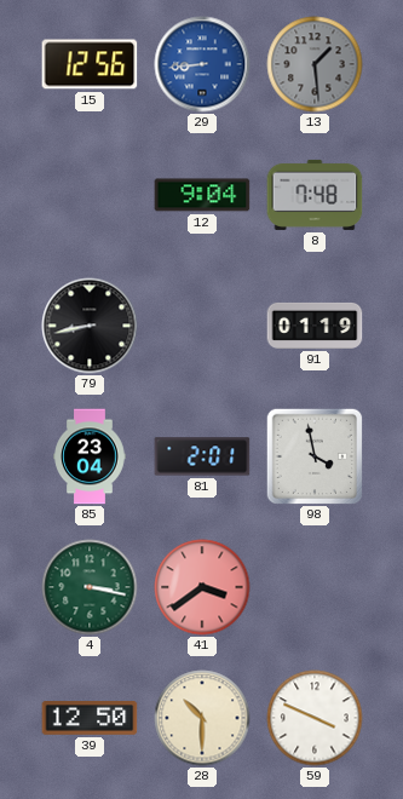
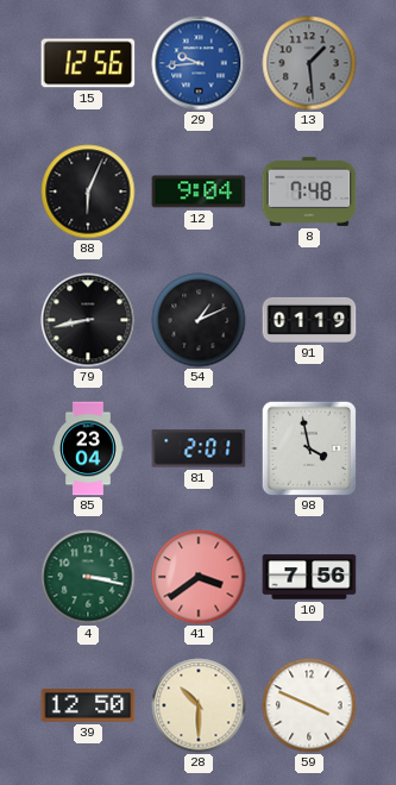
29: 8:44 -> 9:44
88: none -> 6:04
54: none -> 1:11
10: none -> 7:56
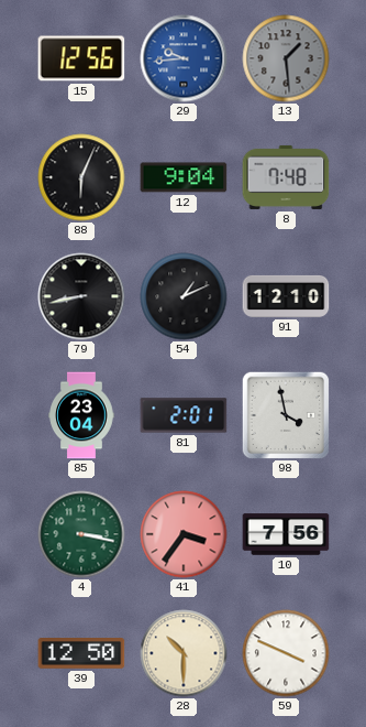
91: 01:19 -> 12:10
41: 3:39 -> 3:36
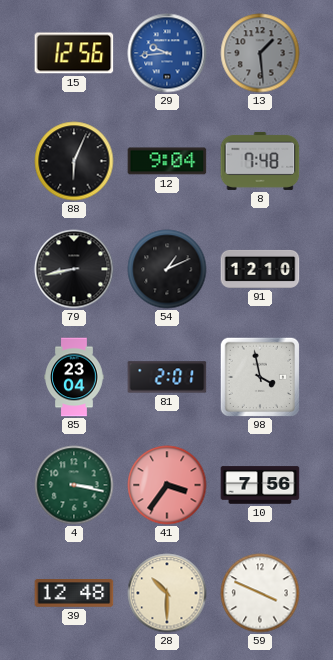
39: 12:50 -> 12:48
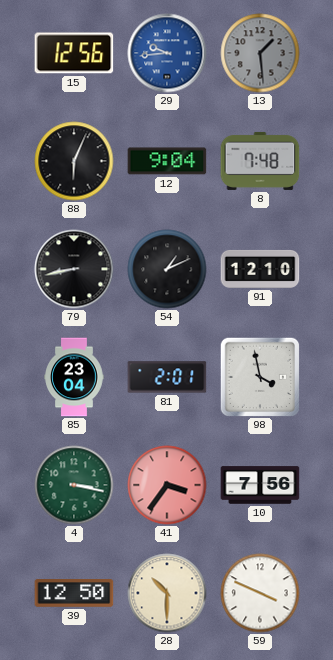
39: 12:48 -> 12:50
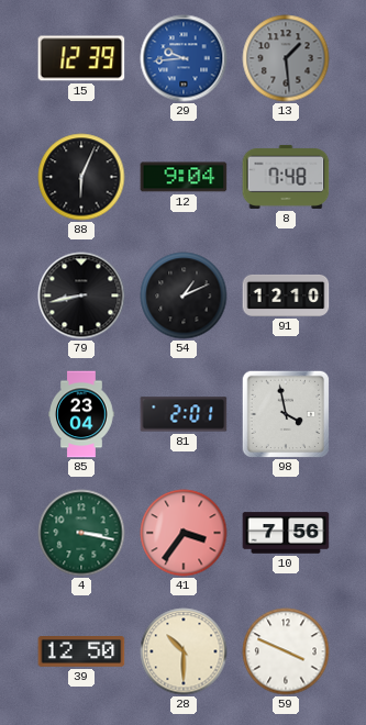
15: 12:56 -> 12:39
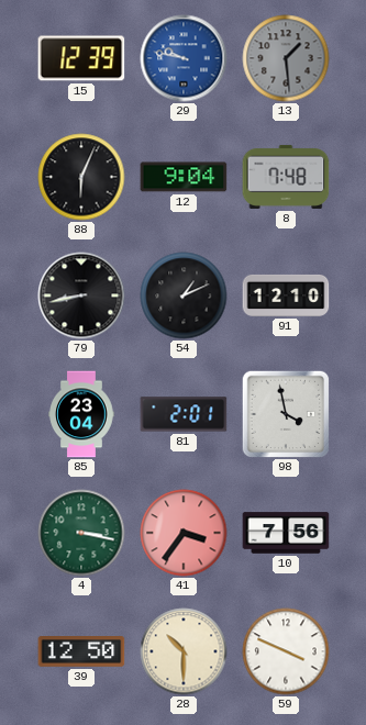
29: 9:44 -> 9:47
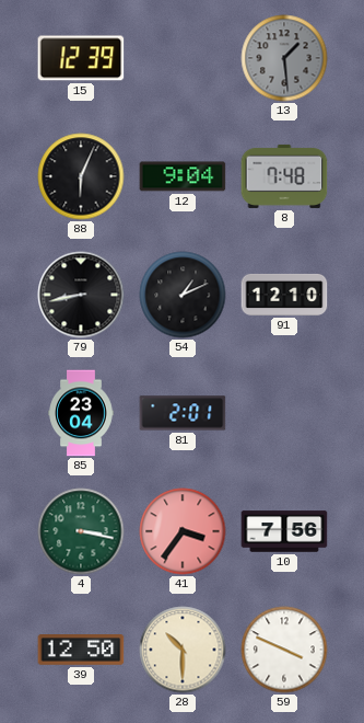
29: 9:47 -> none
98: 3:58 -> none
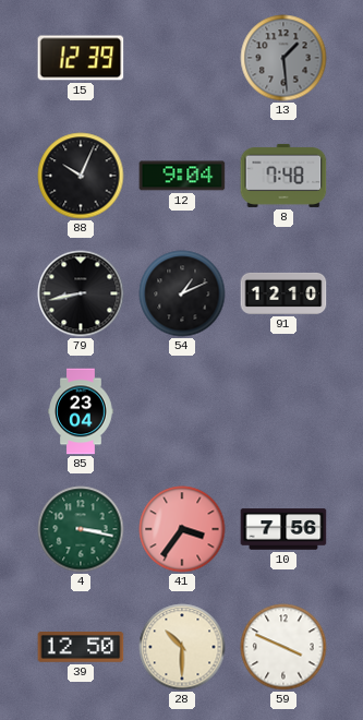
88: 6:04 -> 10:04
81: 2:01 -> none
